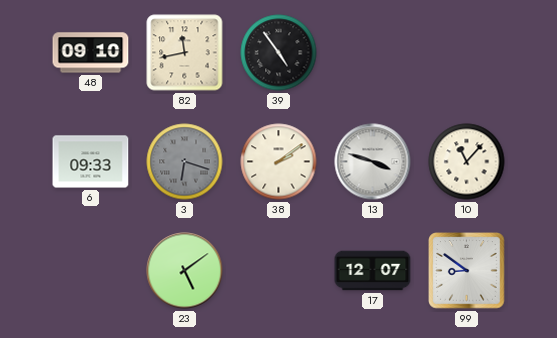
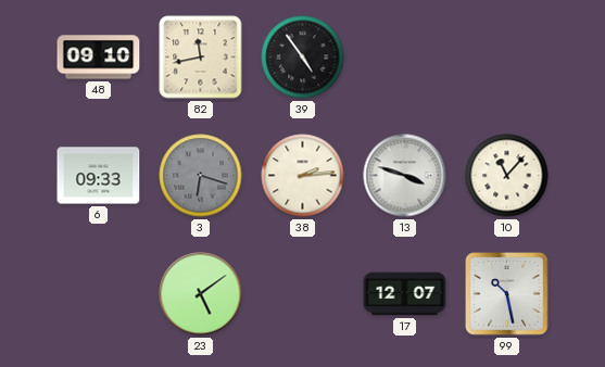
38: 2:09 -> 2:14
99: 8:51 -> 10:28
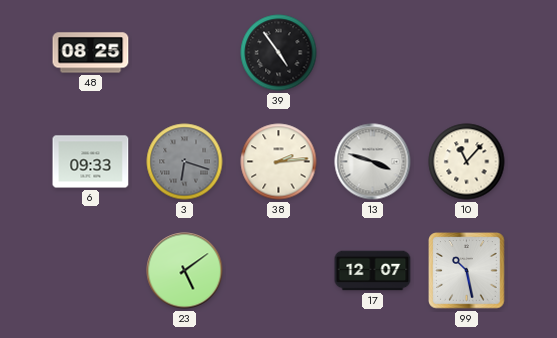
48: 09:10 -> 08:25
82: 11:43 -> none
